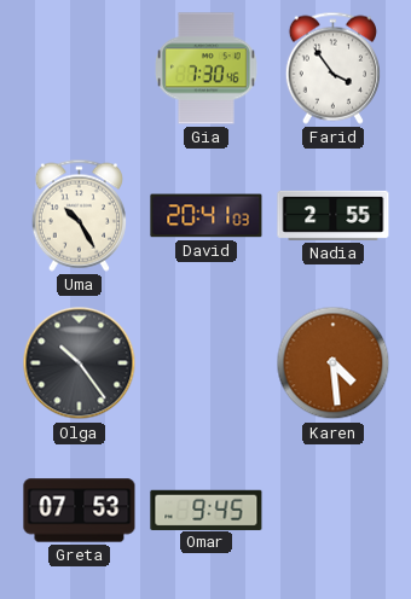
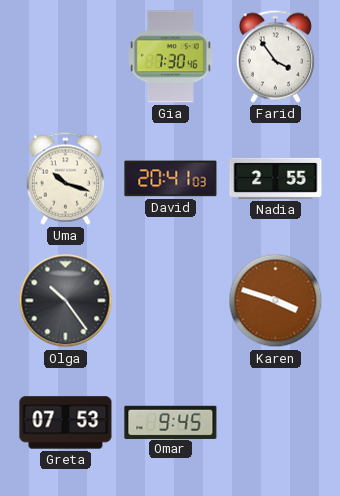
Uma: 10:25 -> 10:18
Karen: 4:29 -> 3:48
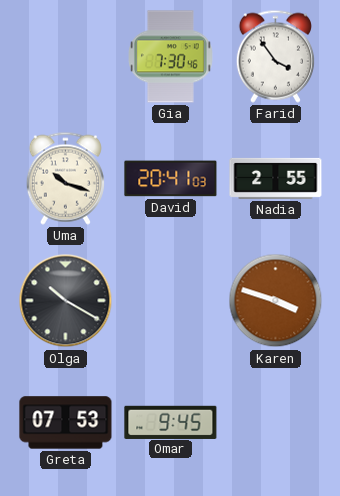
Olga: 10:24 -> 10:20
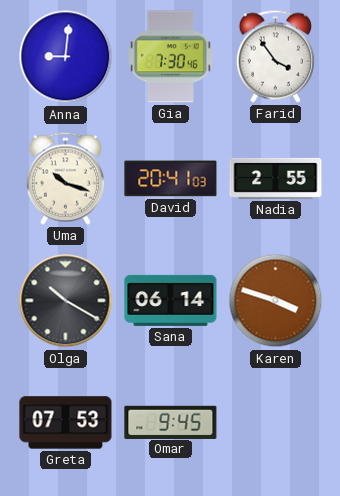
Anna: none -> 9:01
Sana: none -> 06:14
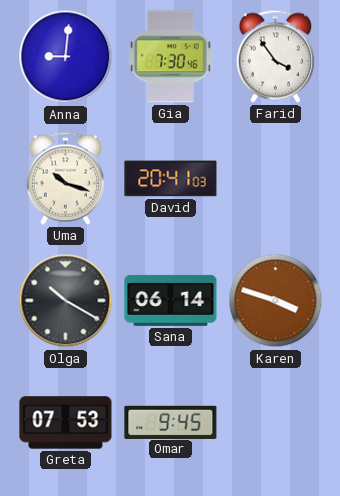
Nadia: 2:55 -> none
